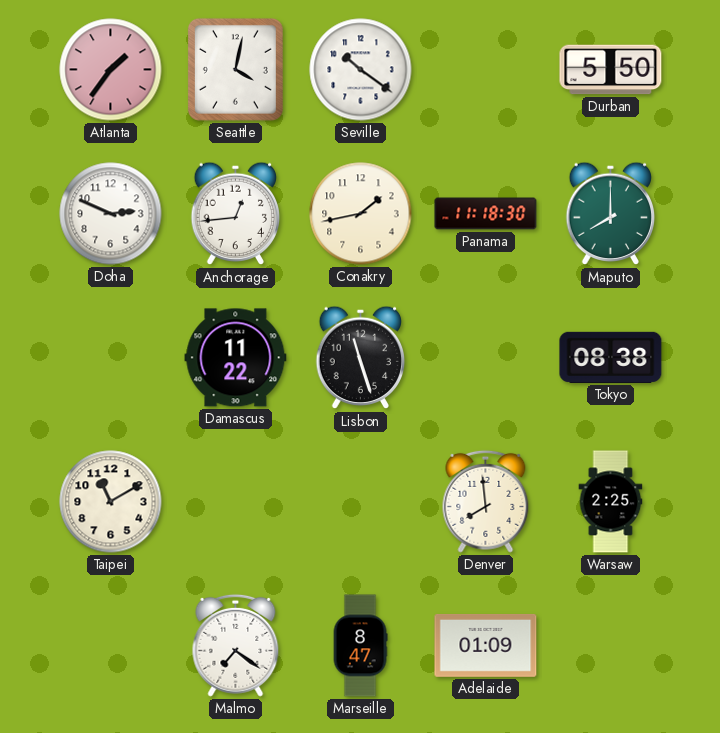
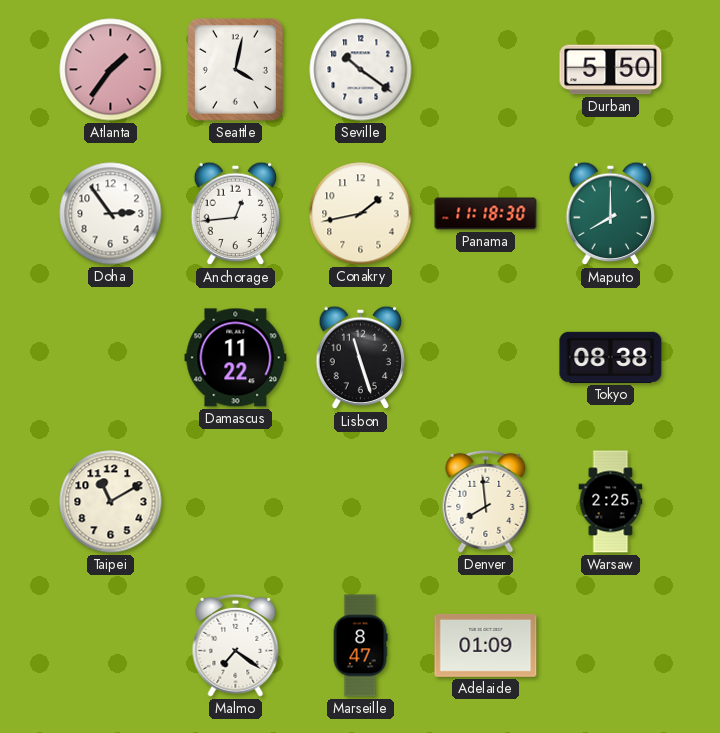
Doha: 2:49 -> 2:54
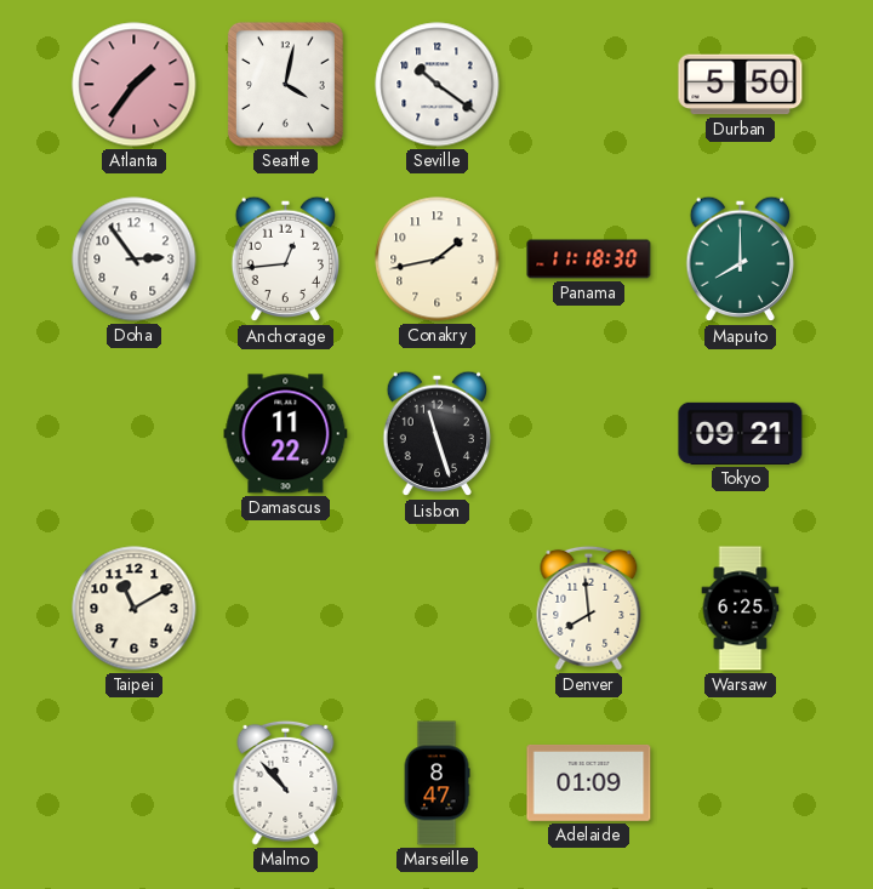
Tokyo: 08:38 -> 09:21
Warsaw: 2:25 -> 6:25
Malmo: 7:21 -> 10:53
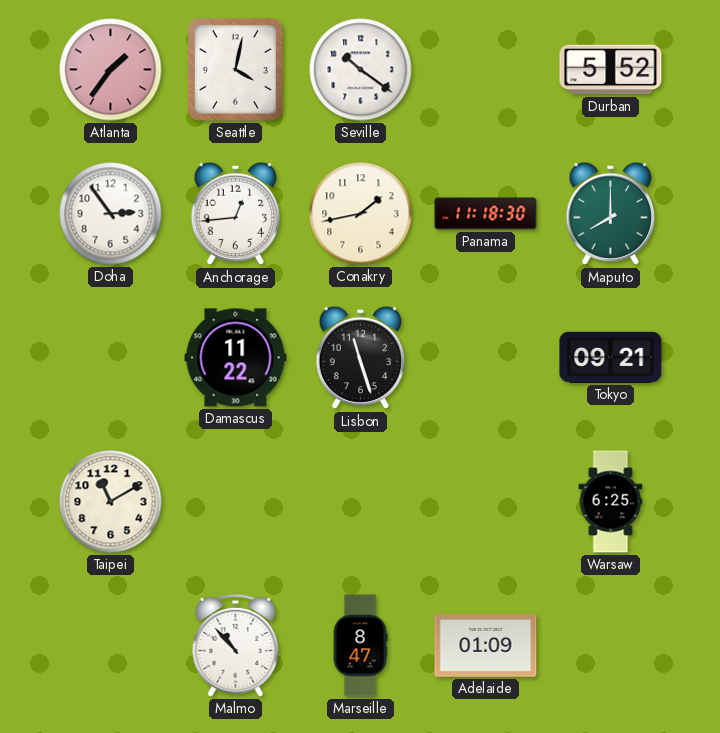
Durban: 5:50 -> 5:52
Denver: 7:59 -> none
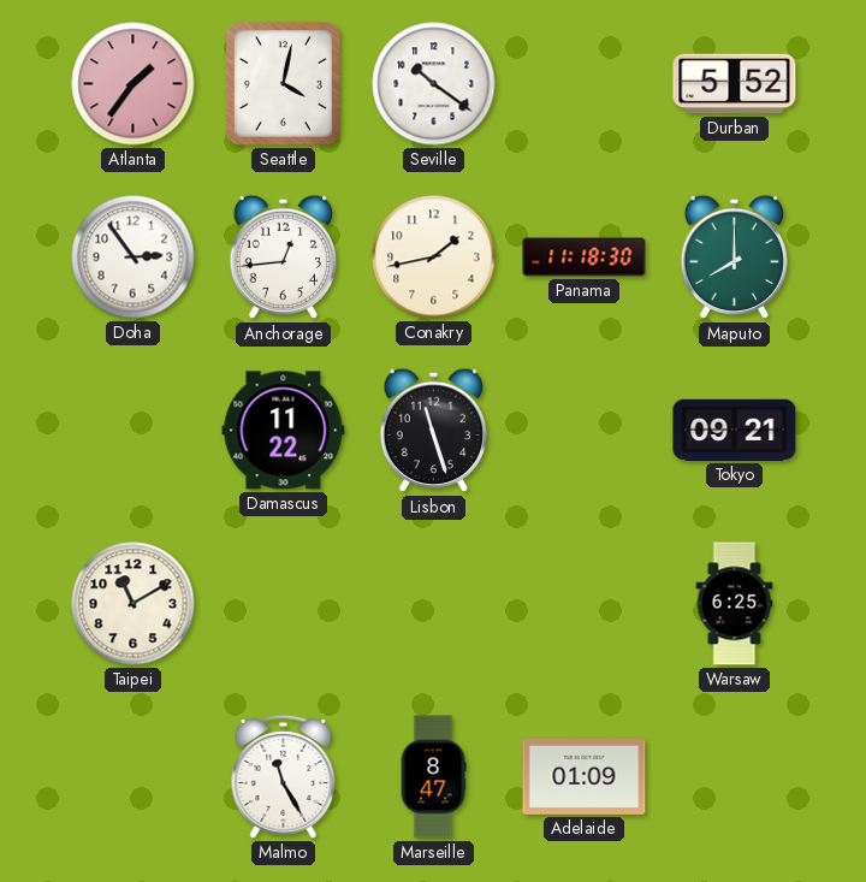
Malmo: 10:53 -> 11:25
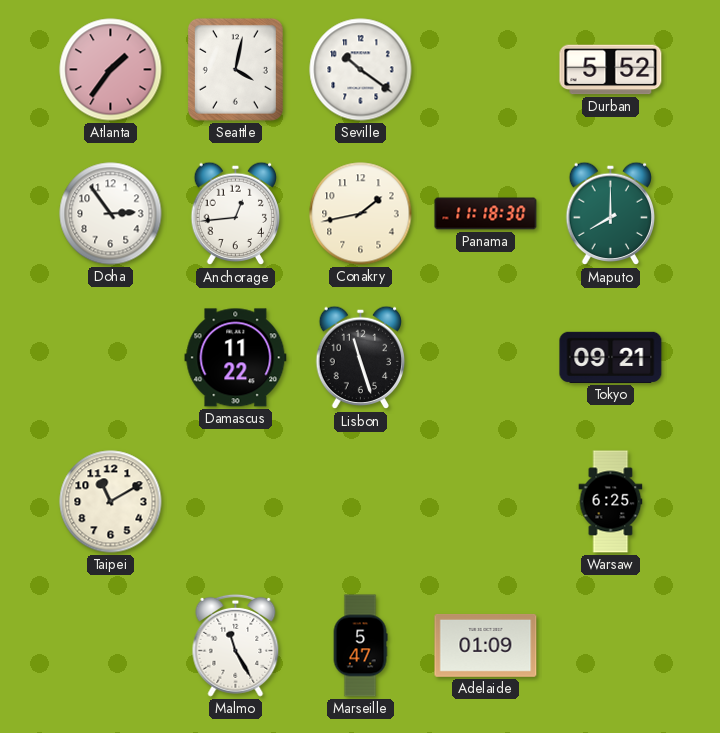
Marseille: 8:47 -> 5:47
